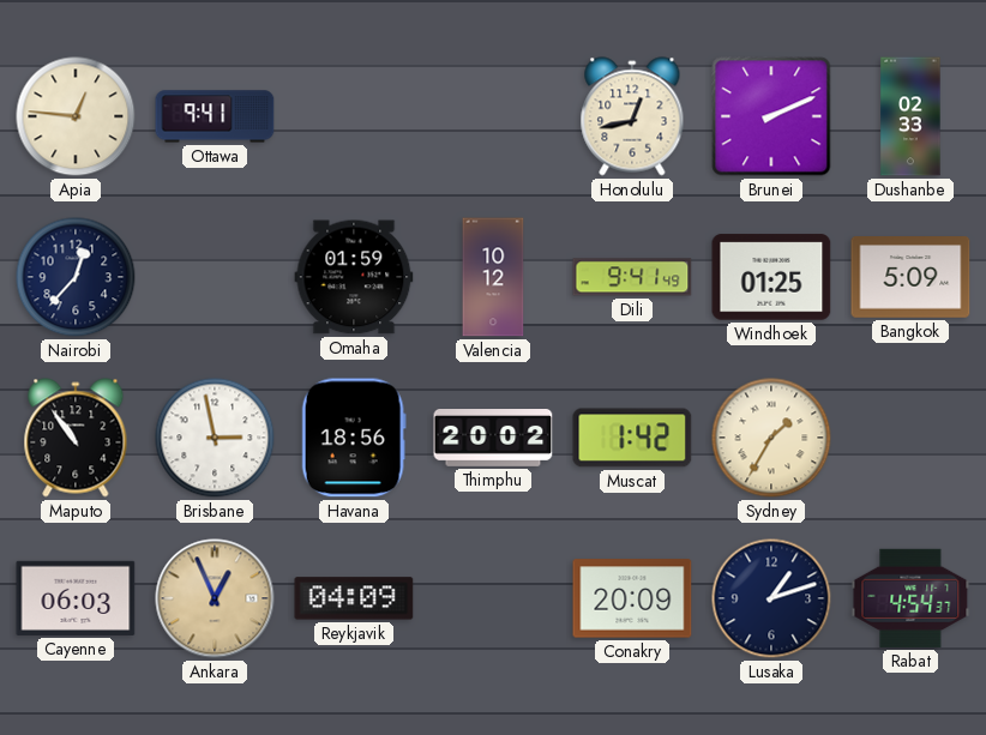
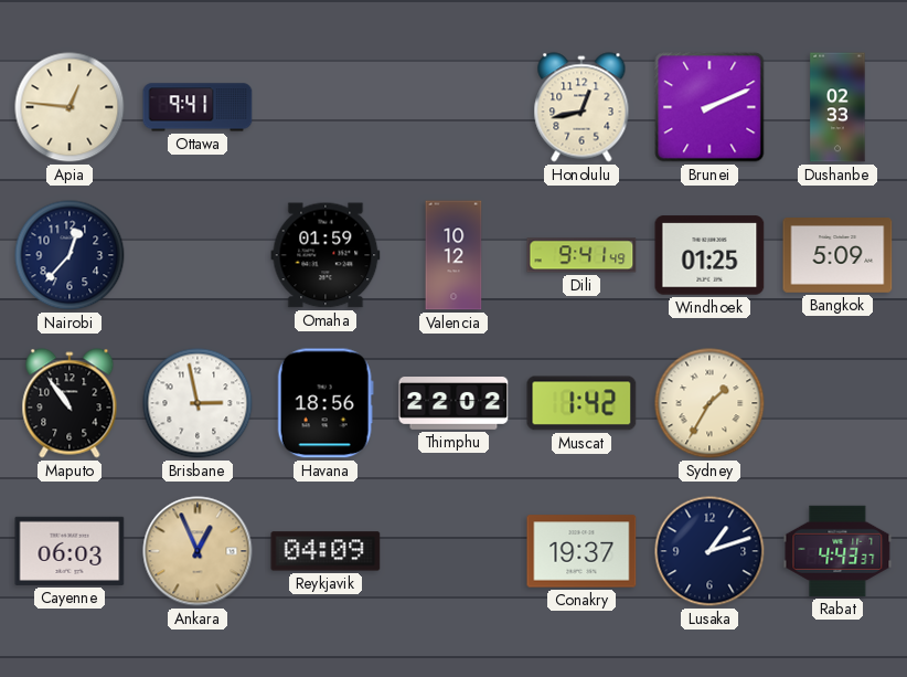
Thimphu: 20:02 -> 22:02
Conakry: 20:09 -> 19:37
Rabat: 4:54 -> 4:43
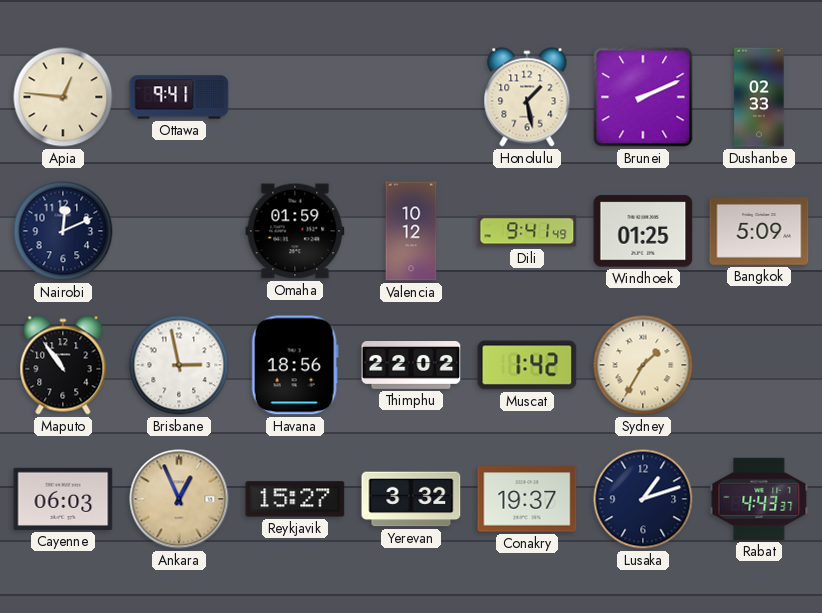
Honolulu: 12:43 -> 1:28
Nairobi: 12:37 -> 12:11
Reykjavik: 04:09 -> 15:27
Yerevan: none -> 3:32
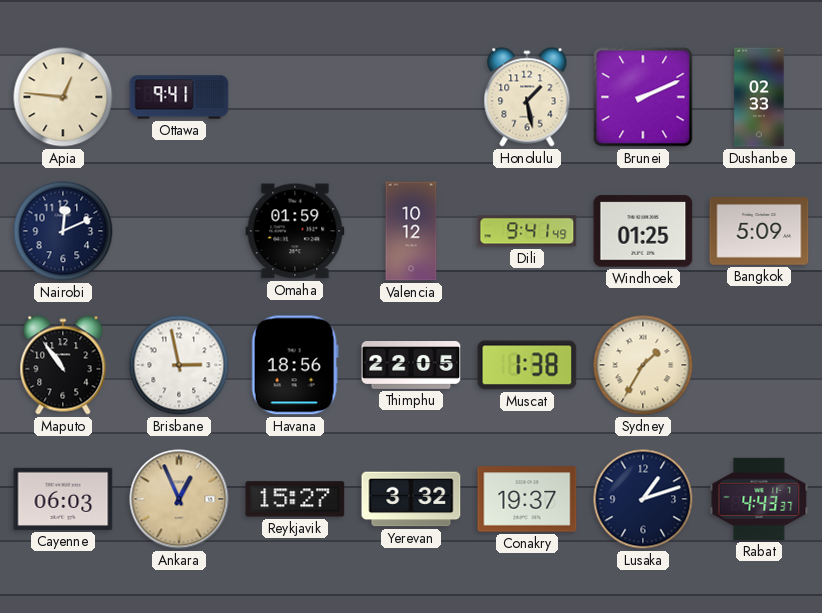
Thimphu: 22:02 -> 22:05
Muscat: 1:42 -> 1:38
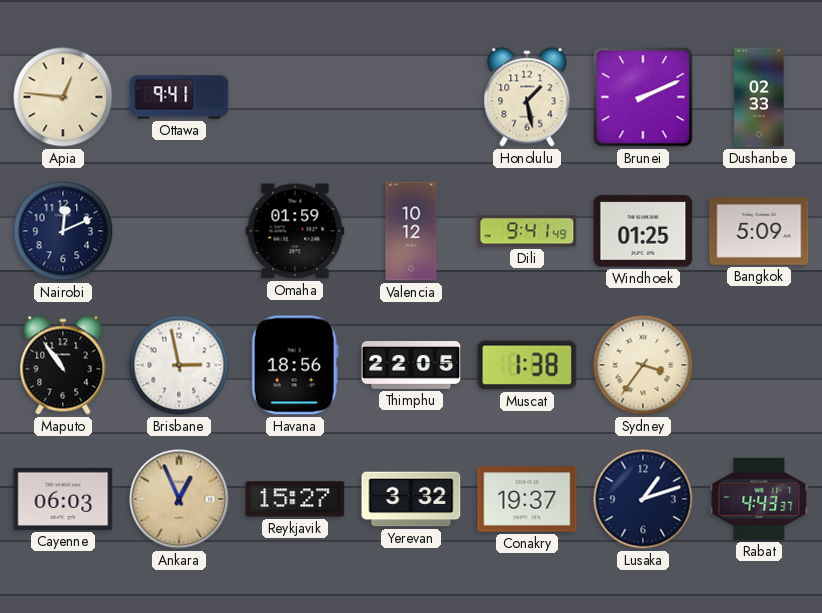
Sydney: 1:35 -> 3:36
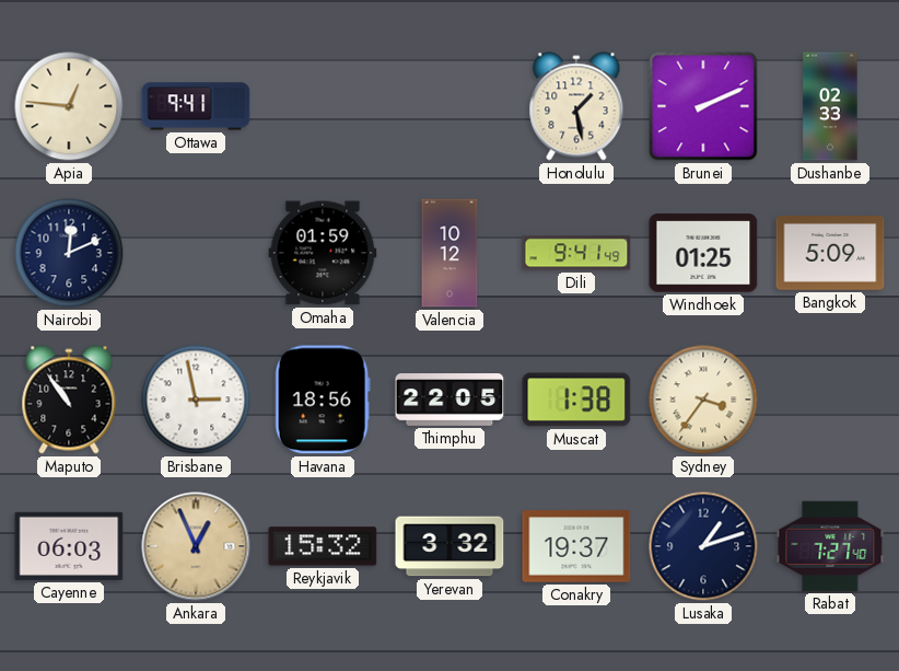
Reykjavik: 15:27 -> 15:32
Rabat: 4:43 -> 7:27
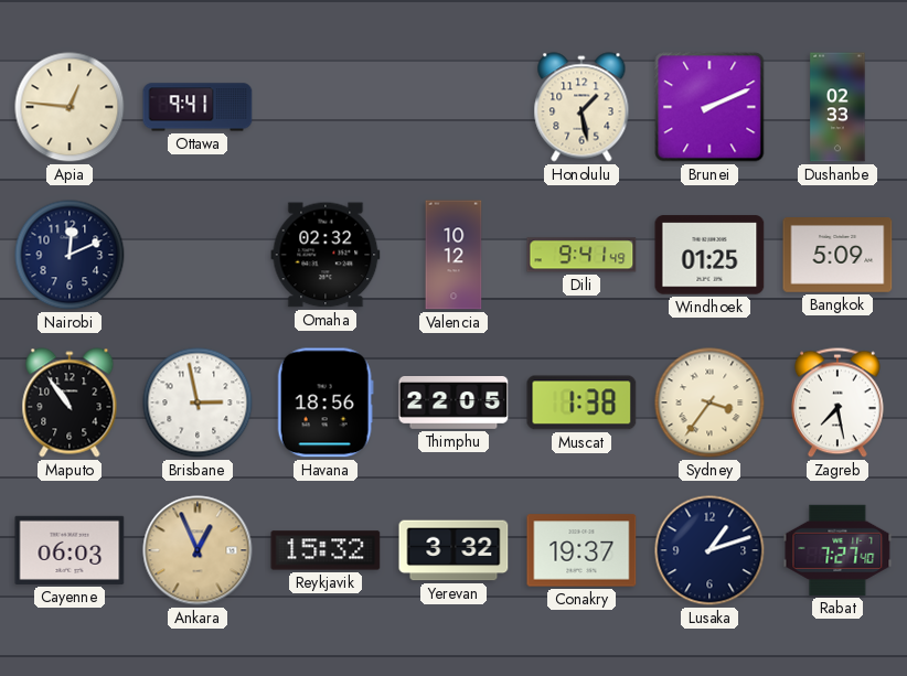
Omaha: 01:59 -> 02:32
Zagreb: none -> 7:28
